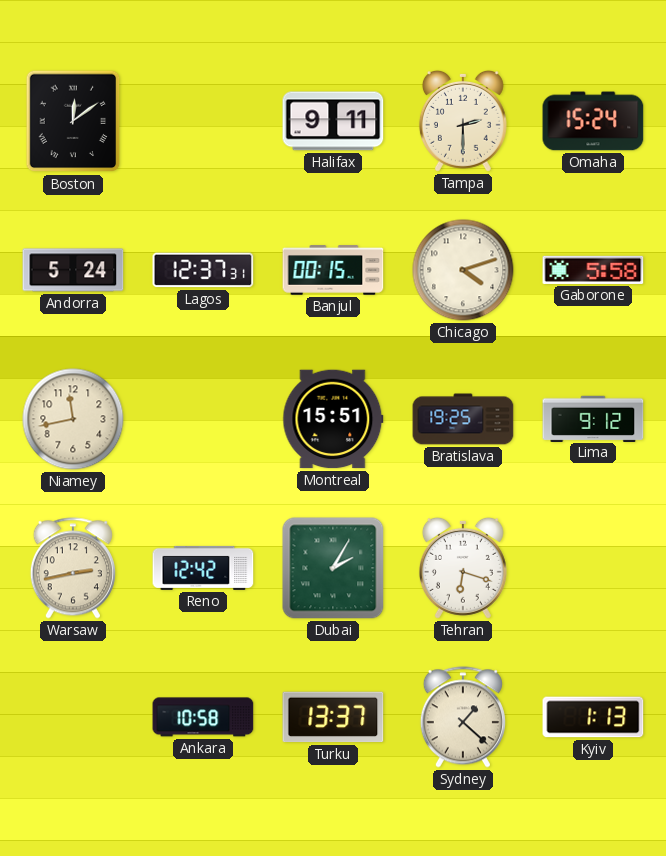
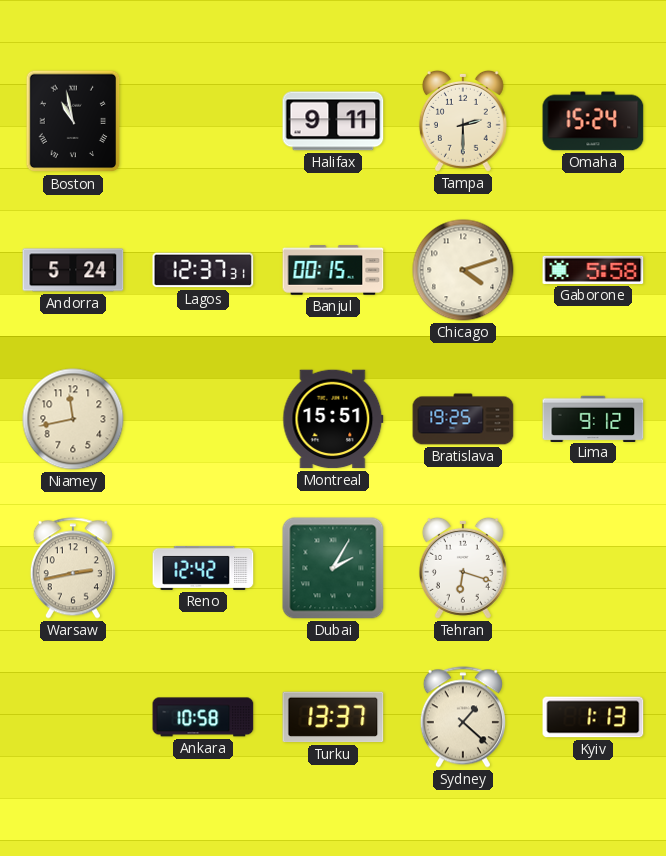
Boston: 12:09 -> 10:58
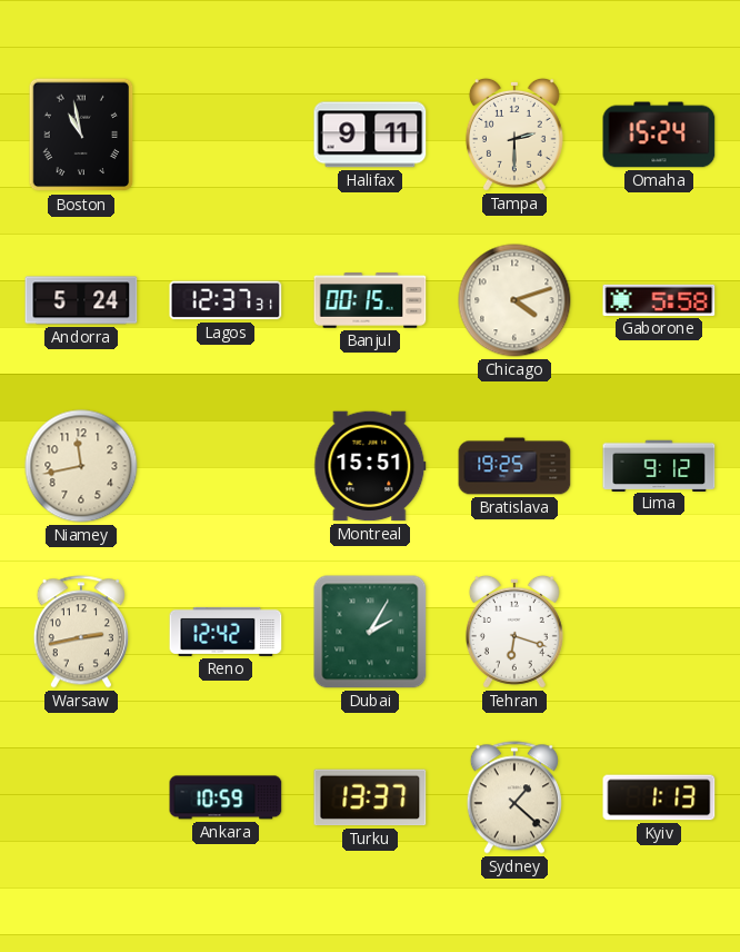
Ankara: 10:58 -> 10:59
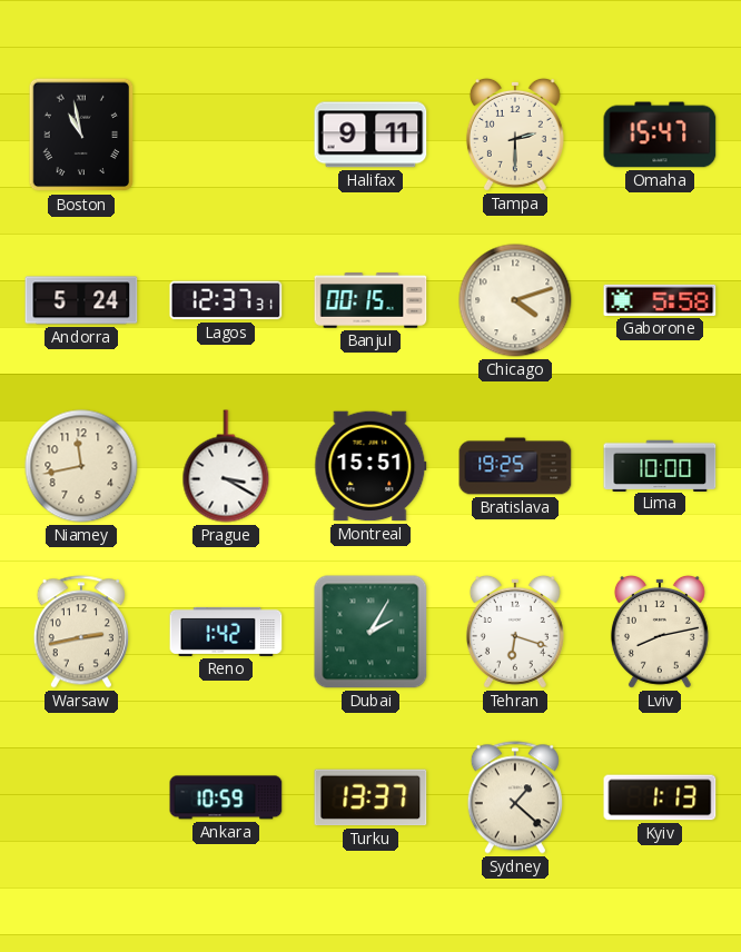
Omaha: 15:24 -> 15:47
Prague: none -> 3:20
Lima: 9:12 -> 10:00
Reno: 12:42 -> 1:42
Lviv: none -> 8:13
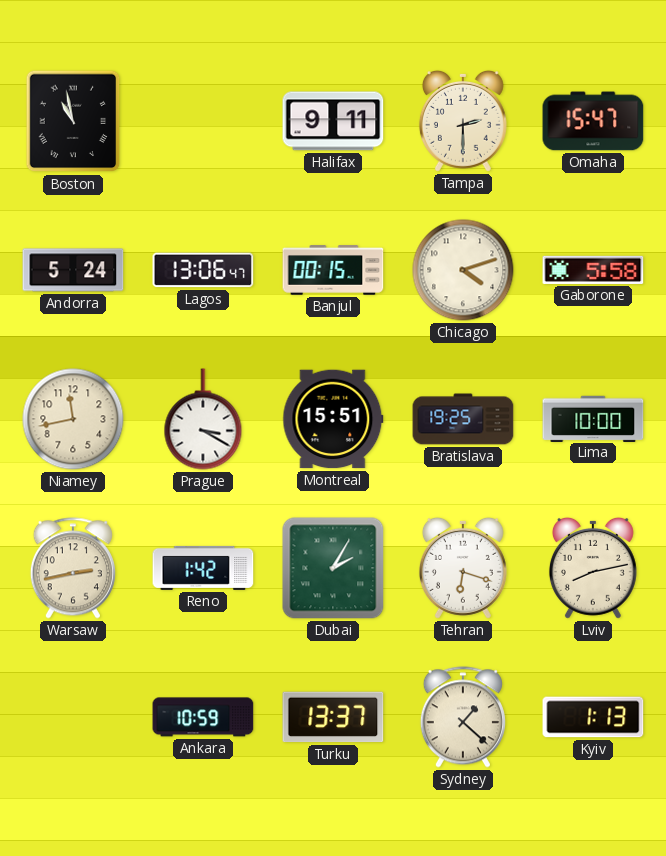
Lagos: 12:37 -> 13:06
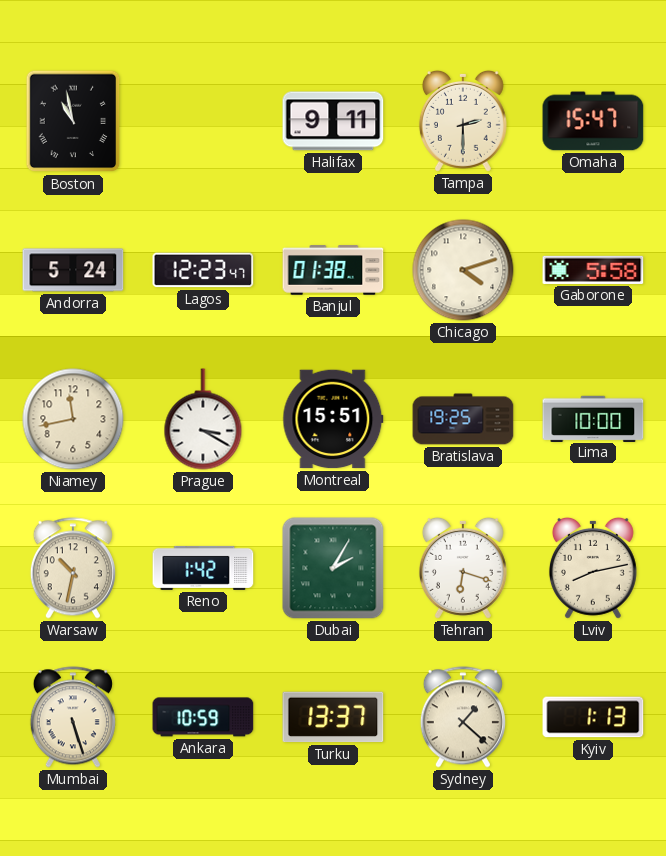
Lagos: 13:06 -> 12:23
Banjul: 00:15 -> 01:38
Warsaw: 2:43 -> 10:32
Mumbai: none -> 5:27
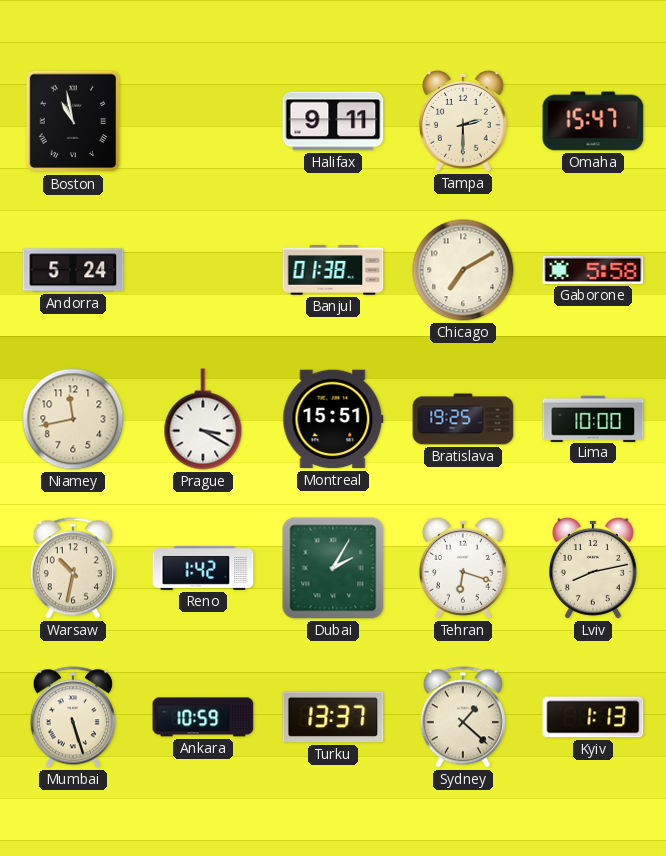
Lagos: 12:23 -> none
Chicago: 4:12 -> 7:10
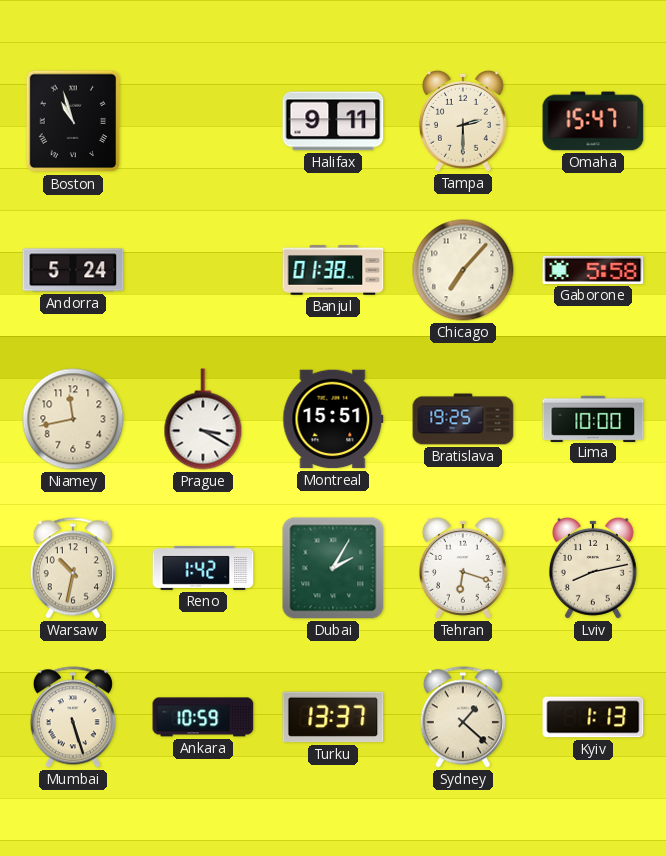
Boston: 10:58 -> 10:57
Chicago: 7:10 -> 7:07
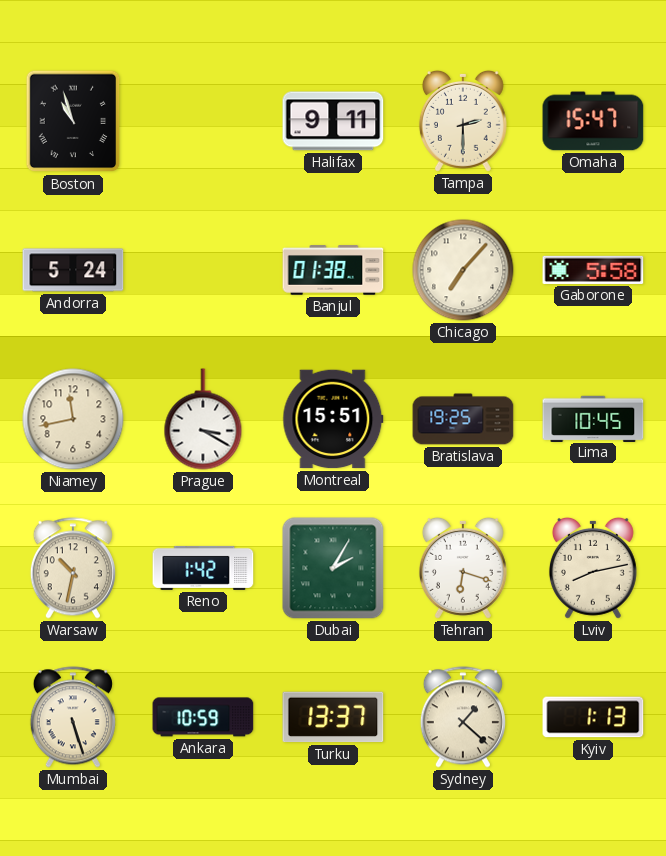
Lima: 10:00 -> 10:45
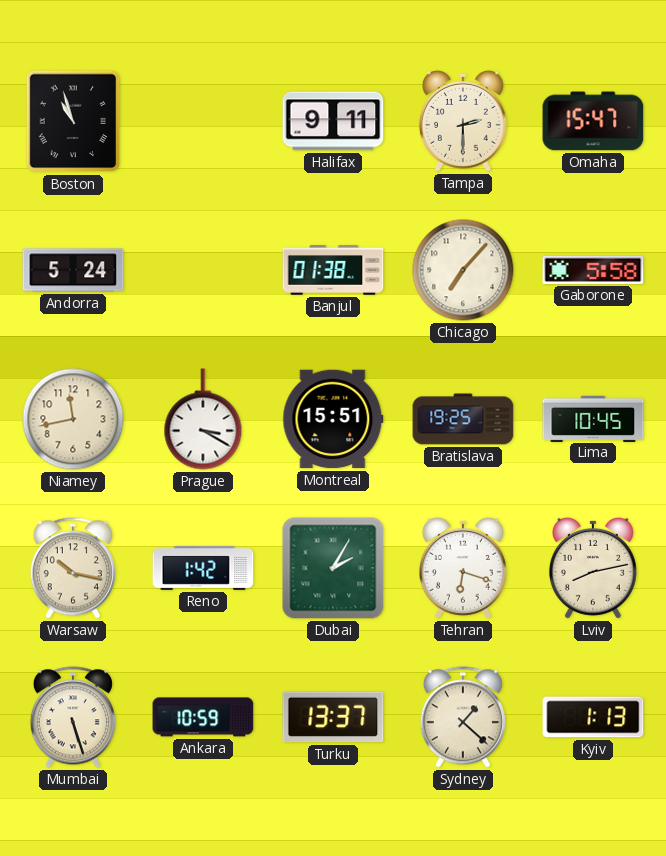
Warsaw: 10:32 -> 10:17
